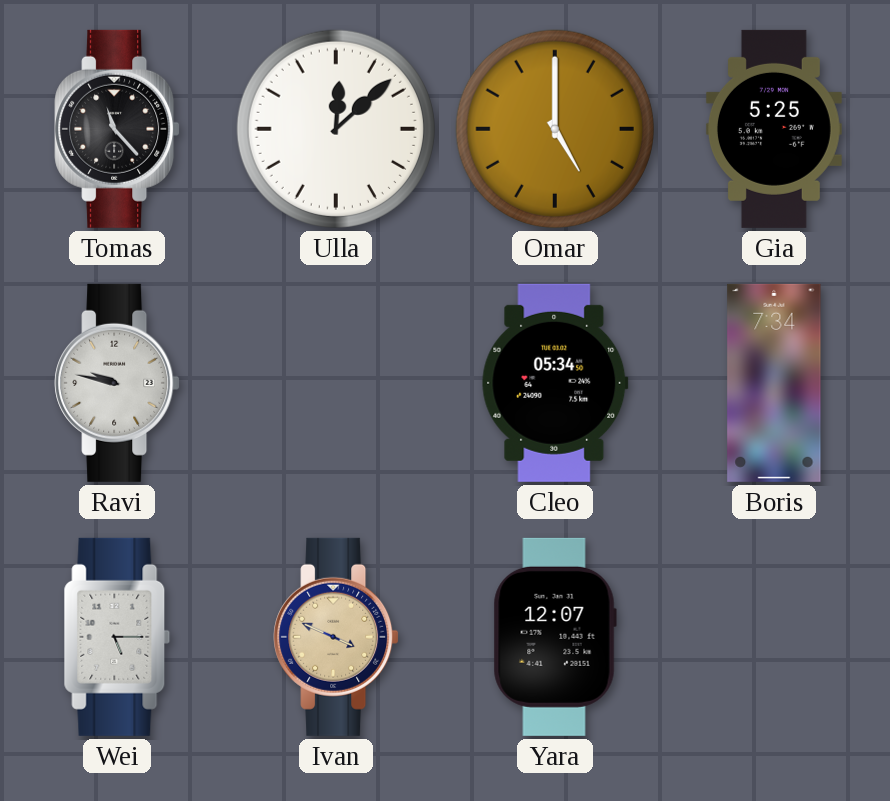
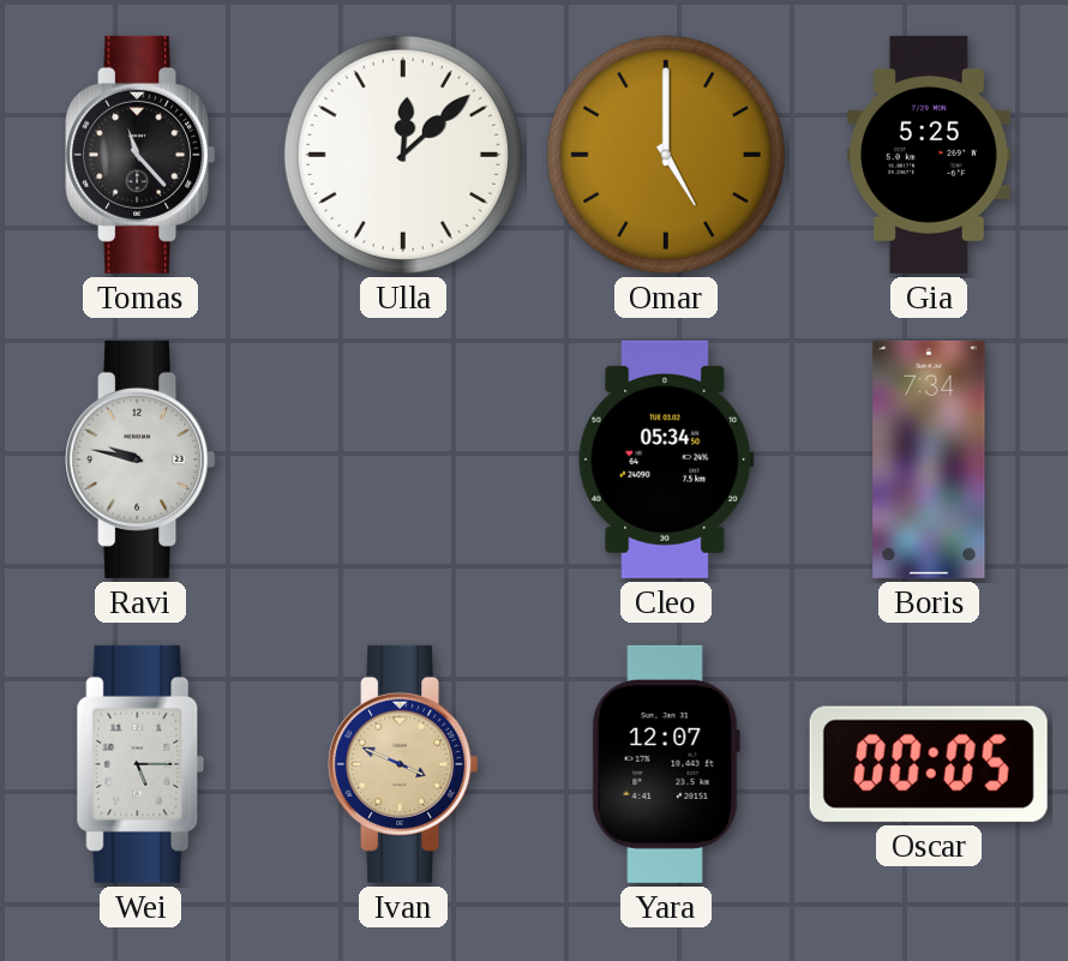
Oscar: none -> 00:05
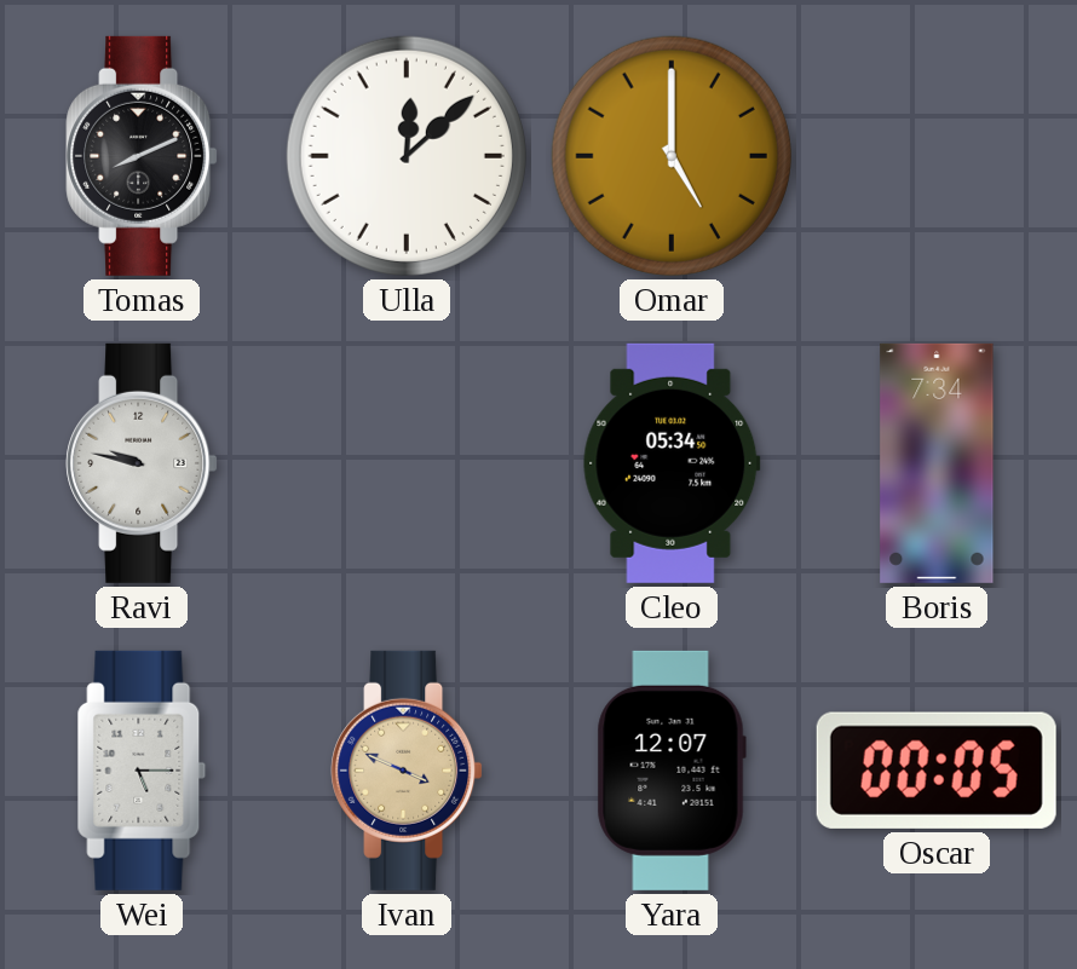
Tomas: 11:23 -> 8:11
Gia: 5:25 -> none
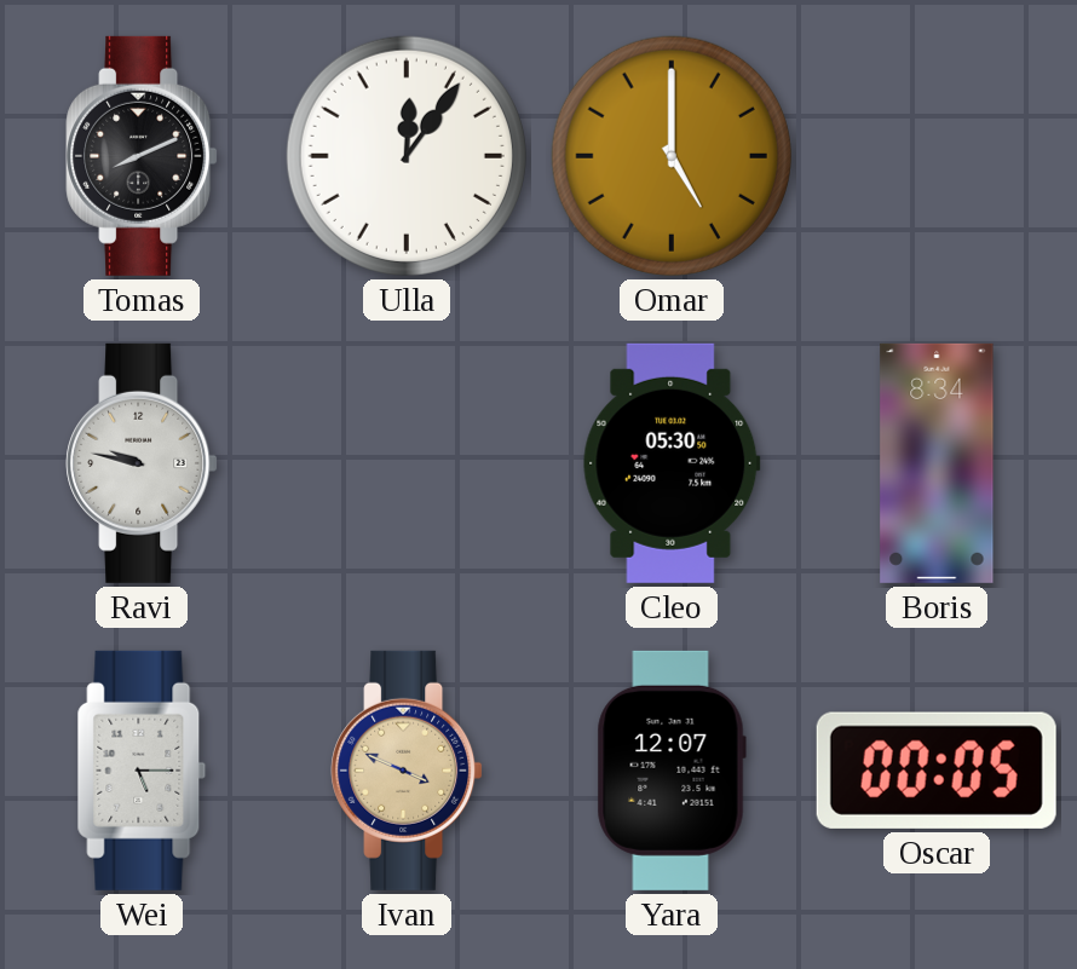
Ulla: 12:08 -> 12:06
Cleo: 05:34 -> 05:30
Boris: 7:34 -> 8:34
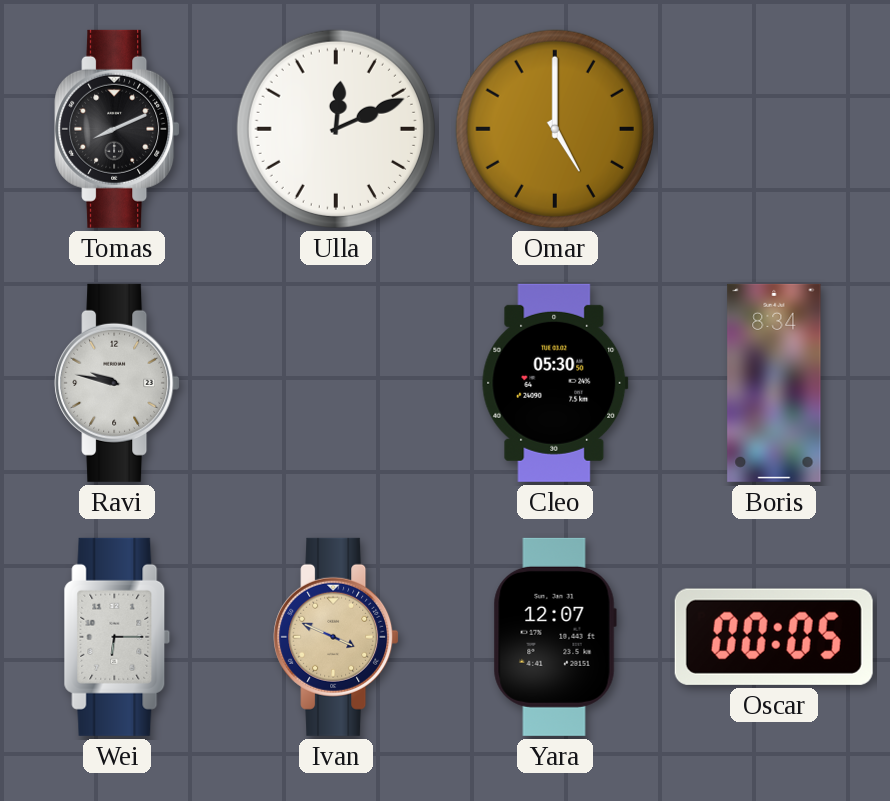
Ulla: 12:06 -> 12:11
Wei: 5:15 -> 6:15
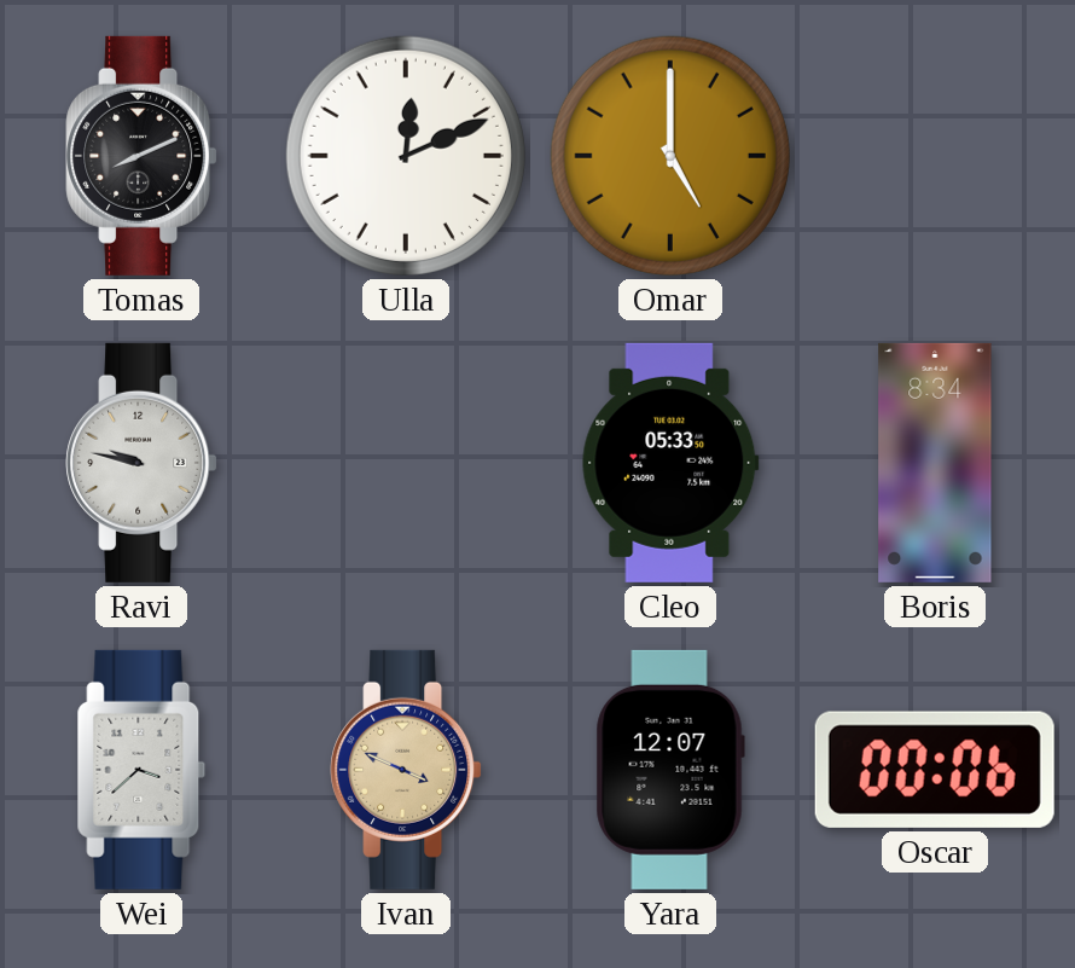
Cleo: 05:30 -> 05:33
Wei: 6:15 -> 3:38
Oscar: 00:05 -> 00:06
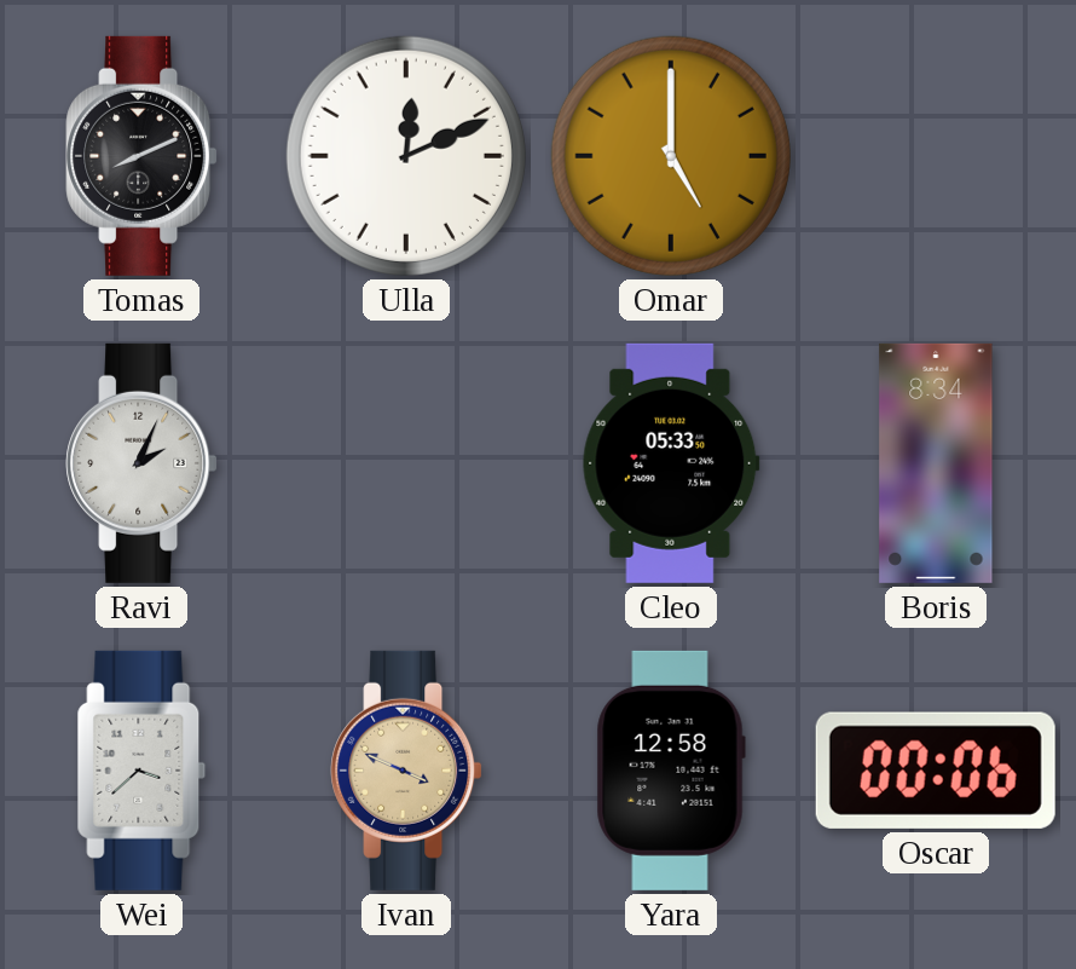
Ravi: 9:47 -> 2:04
Yara: 12:07 -> 12:58
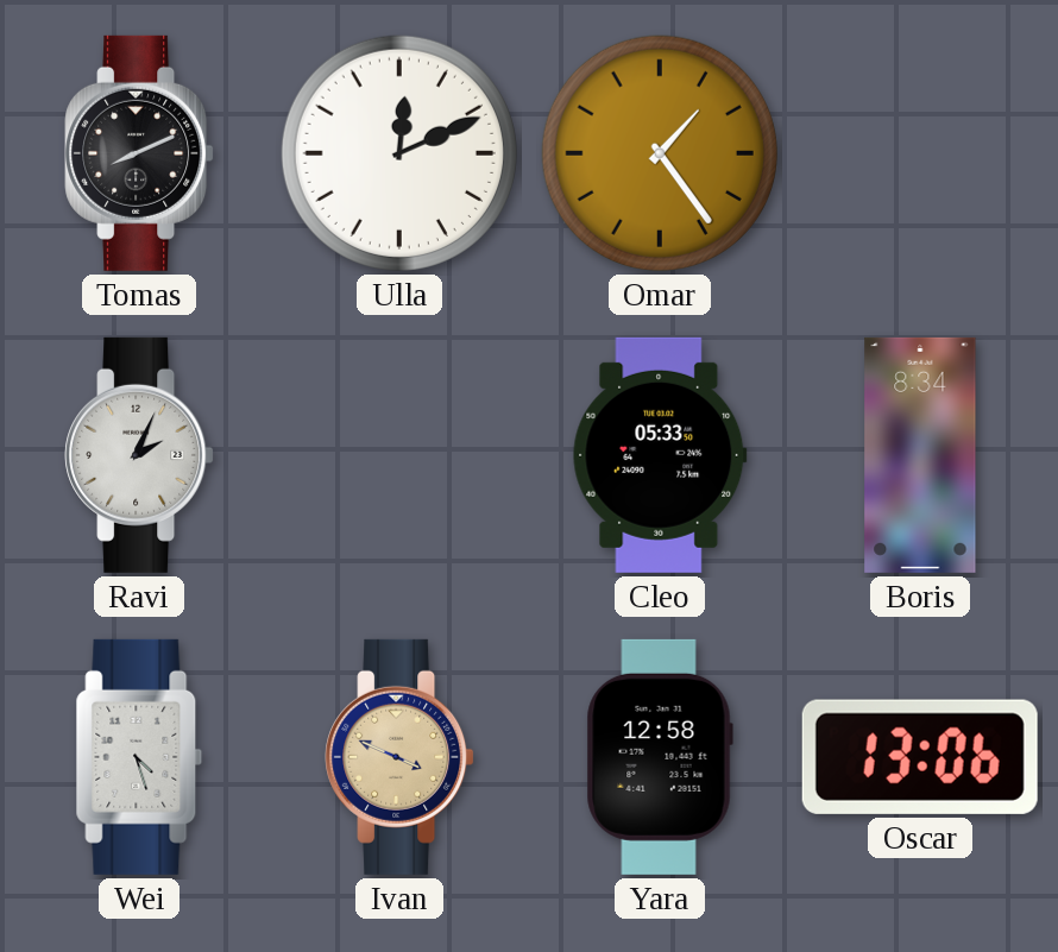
Omar: 5:00 -> 1:24
Wei: 3:38 -> 4:27
Oscar: 00:06 -> 13:06
